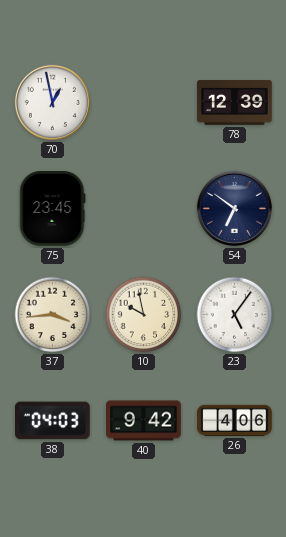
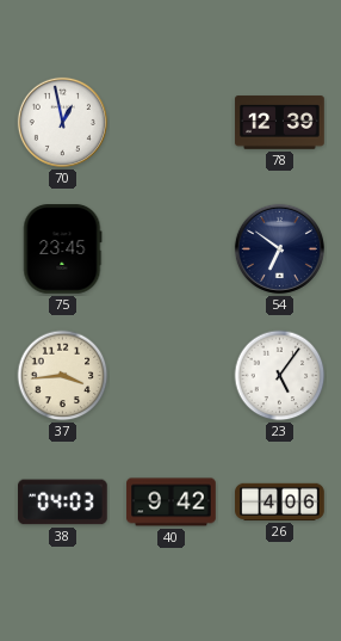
10: 9:58 -> none
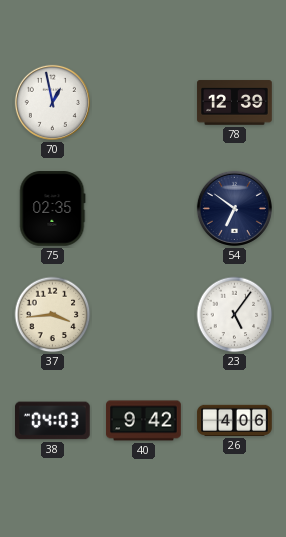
75: 23:45 -> 02:35
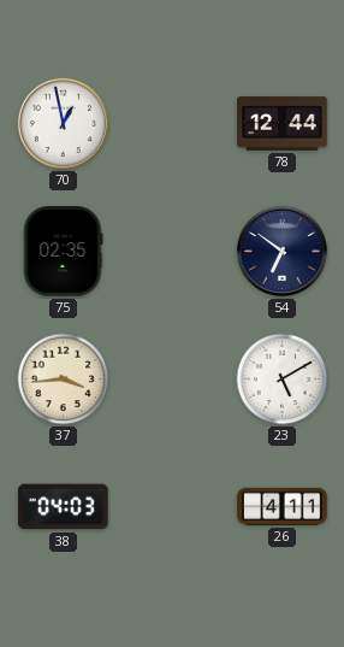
78: 12:39 -> 12:44
23: 5:06 -> 5:10
40: 9:42 -> none
26: 4:06 -> 4:11
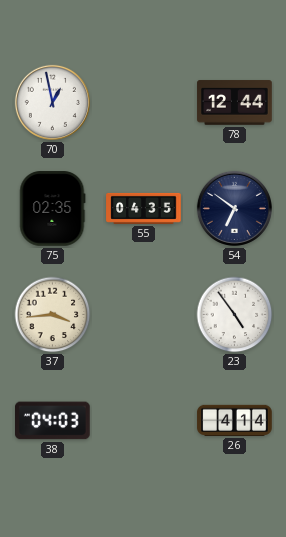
55: none -> 04:35
23: 5:10 -> 4:54
26: 4:11 -> 4:14
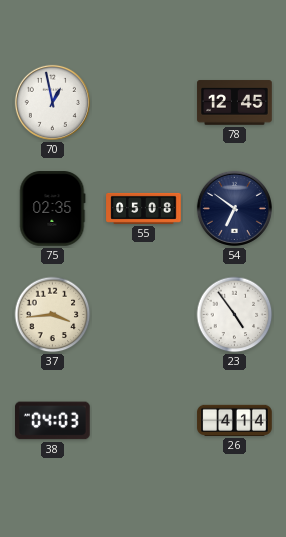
78: 12:44 -> 12:45
55: 04:35 -> 05:08
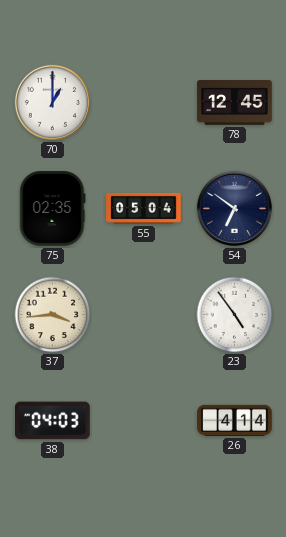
70: 12:58 -> 1:00
55: 05:08 -> 05:04
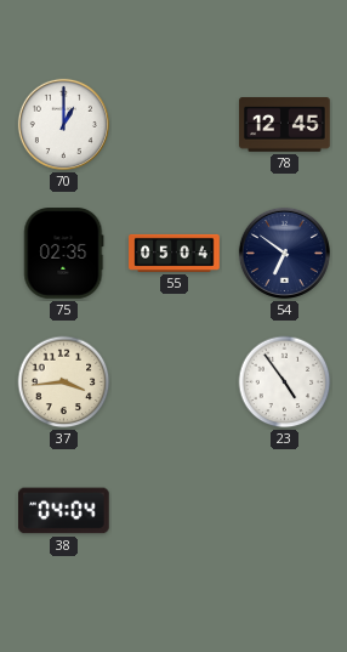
38: 04:03 -> 04:04
26: 4:14 -> none
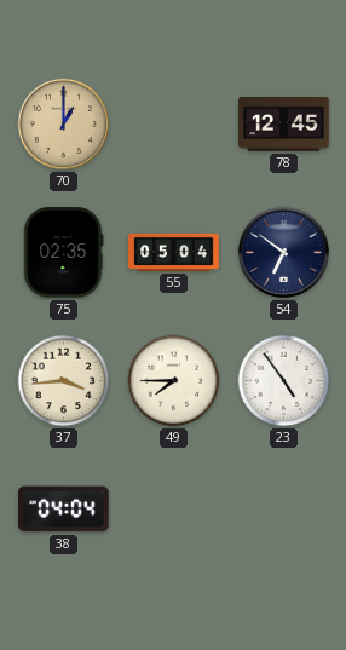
70 dial: white -> champagne
49: none -> 7:45
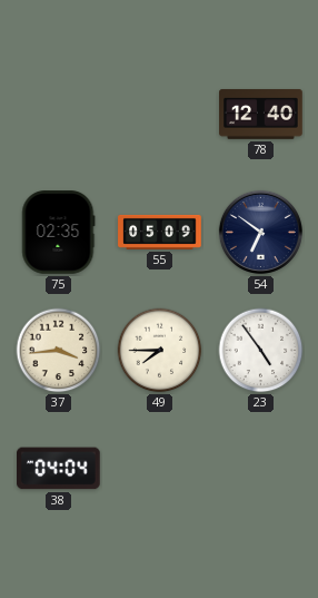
70: 1:00 -> none
78: 12:45 -> 12:40
55: 05:04 -> 05:09
